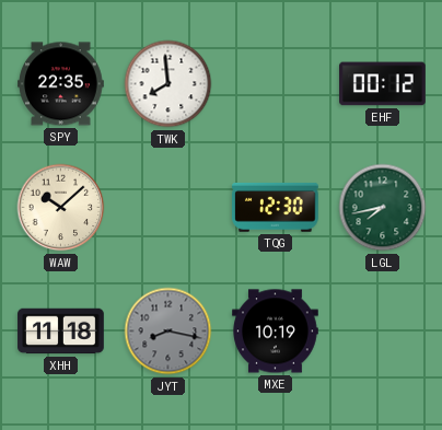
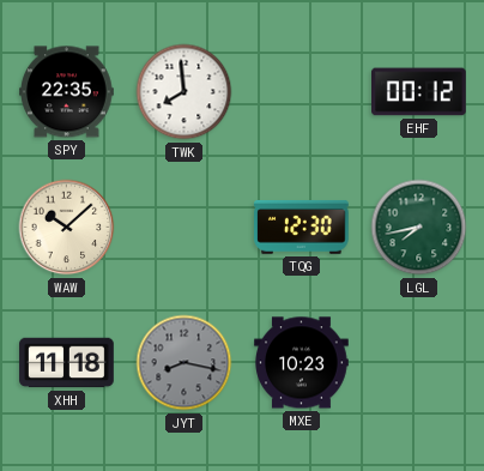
MXE: 10:19 -> 10:23
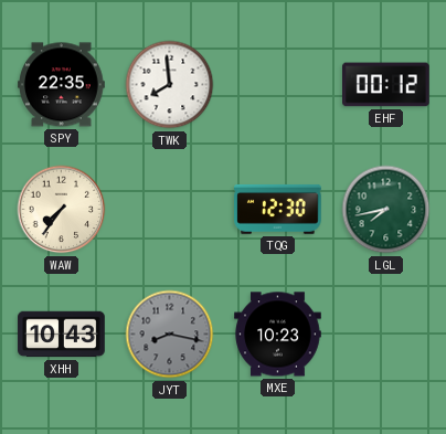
WAW: 10:08 -> 7:36
XHH: 11:18 -> 10:43
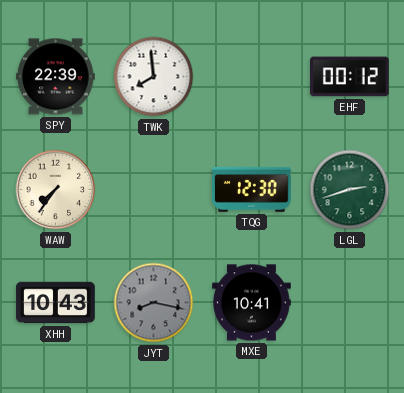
SPY: 22:35 -> 22:39
LGL: 7:43 -> 2:42
MXE: 10:23 -> 10:41
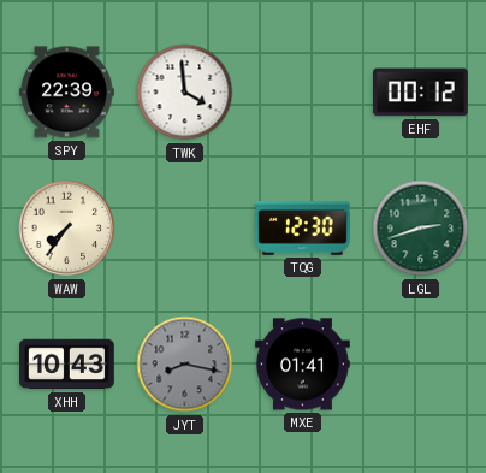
TWK: 7:59 -> 3:59
MXE: 10:41 -> 01:41
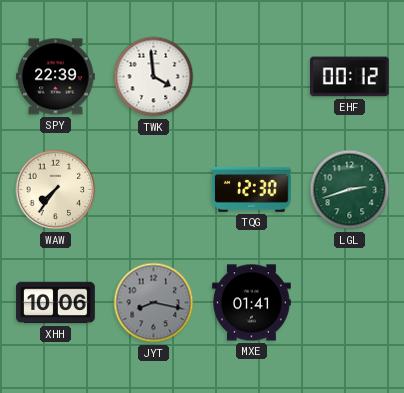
XHH: 10:43 -> 10:06
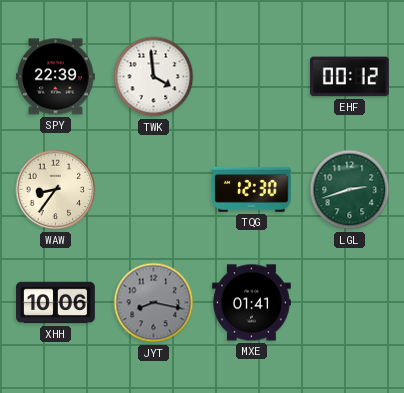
WAW: 7:36 -> 8:36
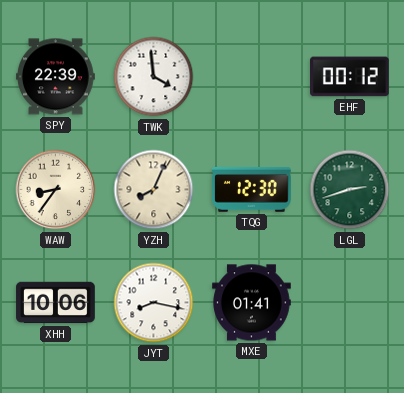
YZH: none -> 8:04
JYT dial: grey -> white
